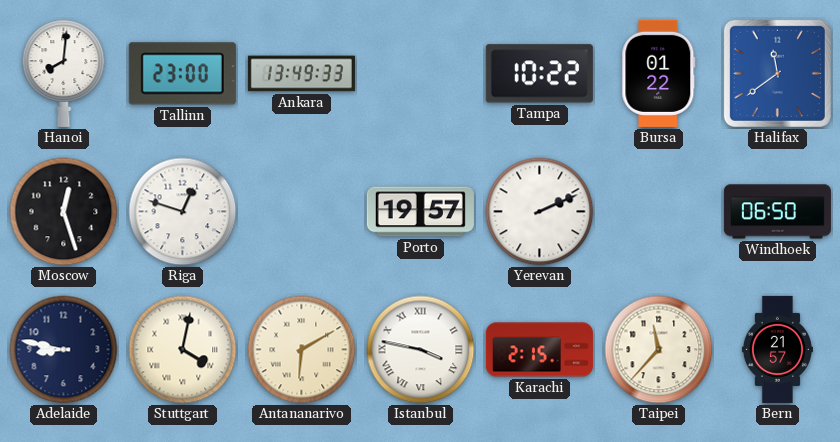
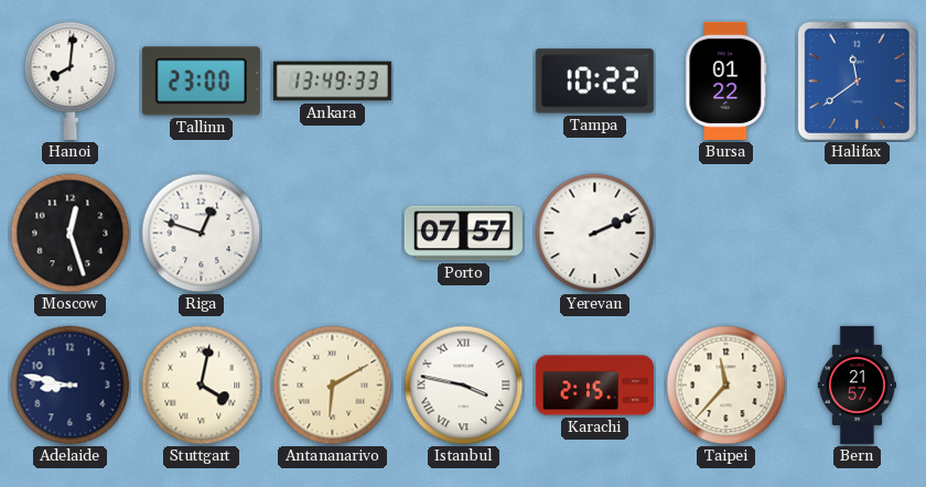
Porto: 19:57 -> 07:57
Windhoek: 06:50 -> none
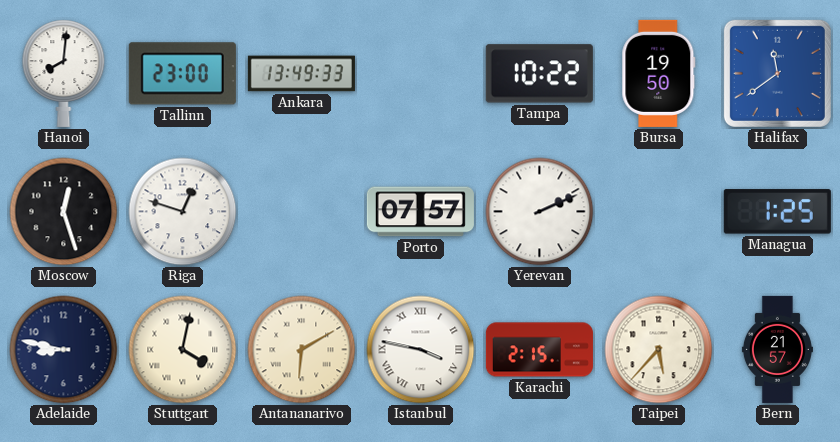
Bursa: 01:22 -> 19:50
Managua: none -> 1:25
Taipei: 11:37 -> 5:37
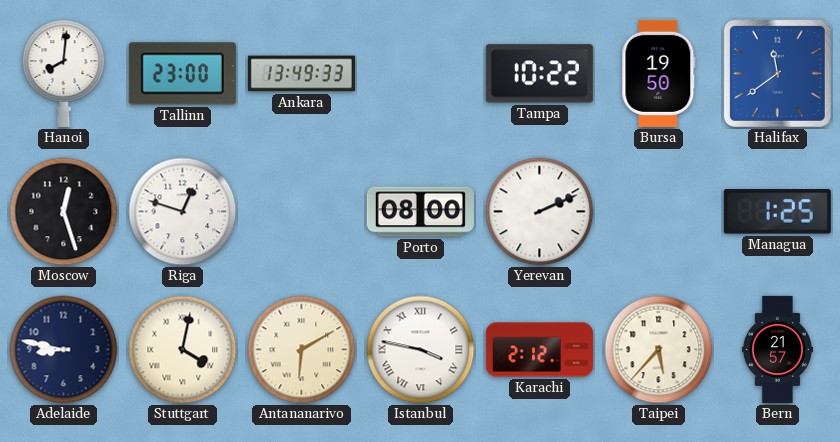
Porto: 07:57 -> 08:00
Karachi: 2:15 -> 2:12
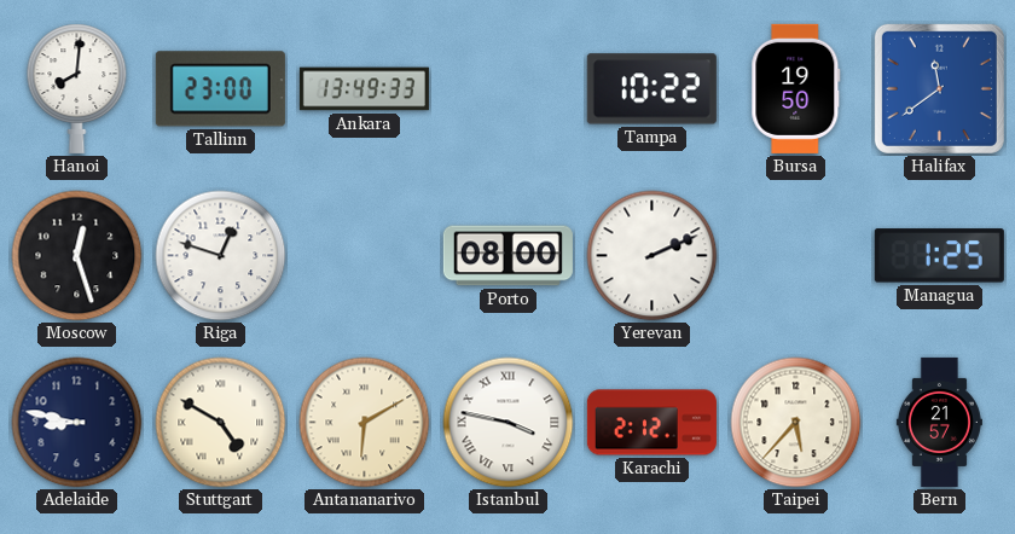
Stuttgart: 4:02 -> 4:50
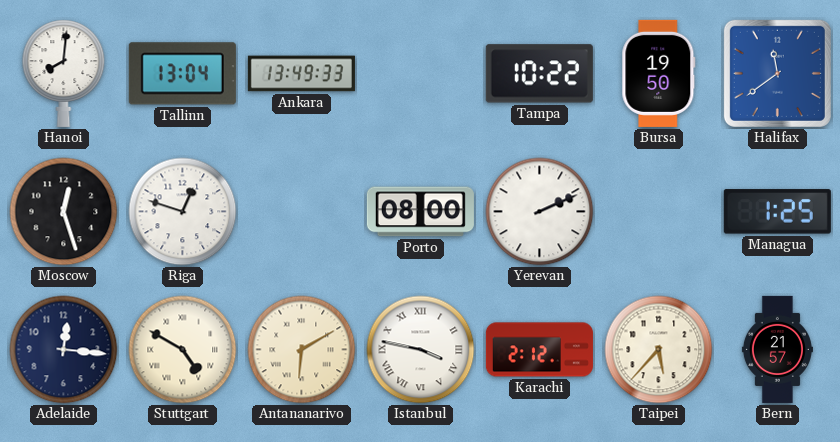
Tallinn: 23:00 -> 13:04
Adelaide: 8:47 -> 12:16
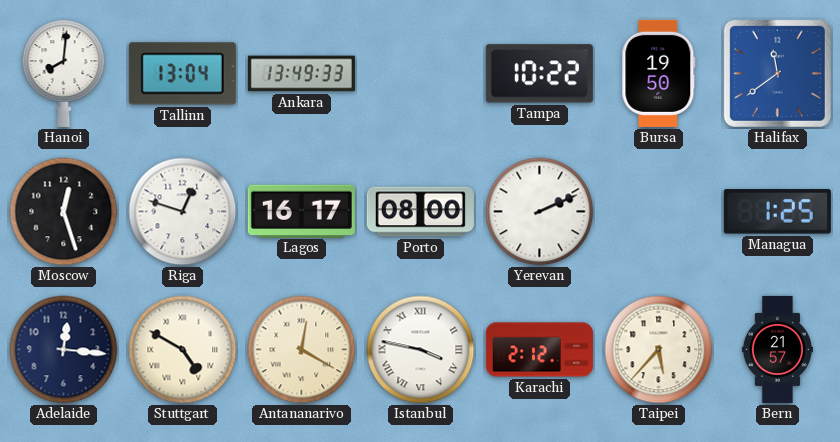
Lagos: none -> 16:17
Antananarivo: 6:10 -> 12:20
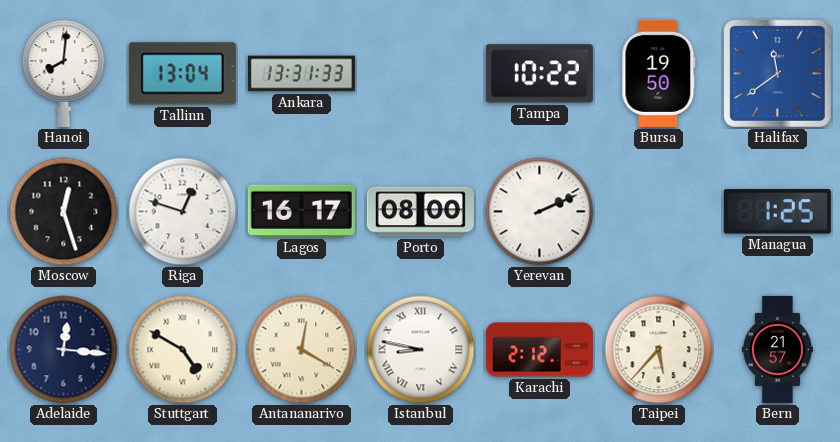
Ankara: 13:49 -> 13:31
Istanbul: 3:47 -> 8:47
